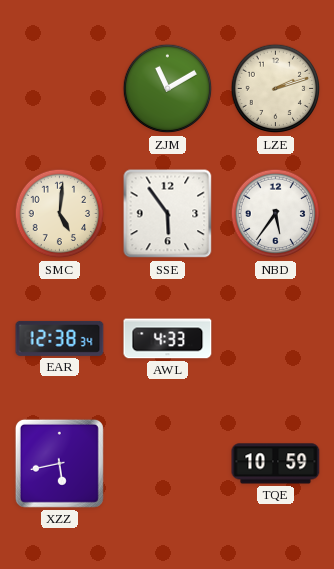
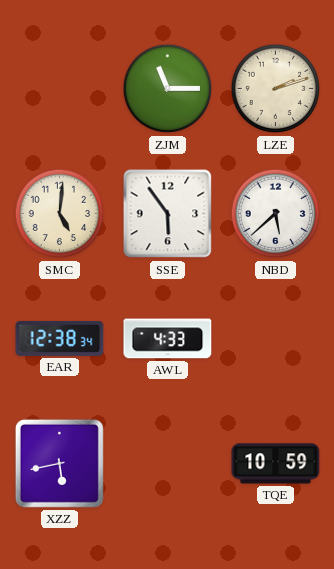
ZJM: 11:10 -> 11:15
NBD: 5:36 -> 5:38
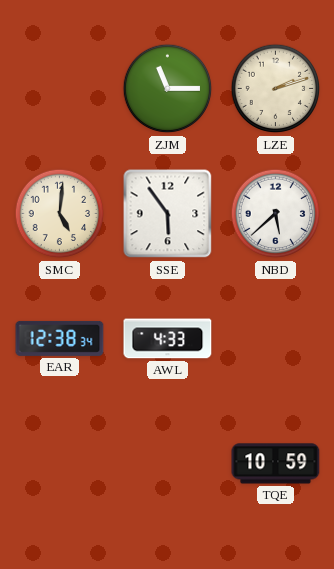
XZZ: 5:43 -> none
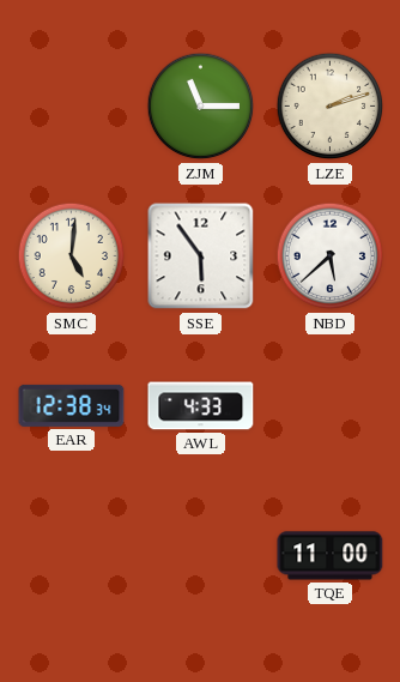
TQE: 10:59 -> 11:00
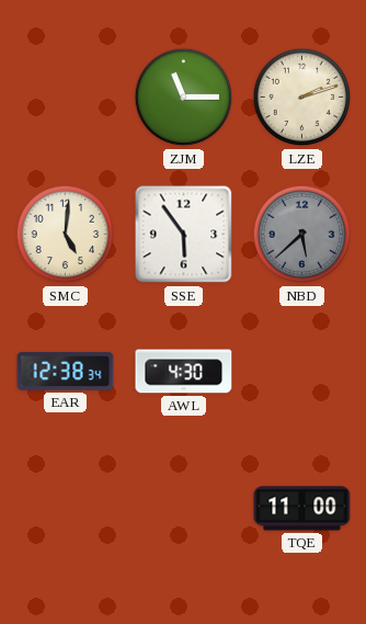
NBD dial: white -> grey
AWL: 4:33 -> 4:30
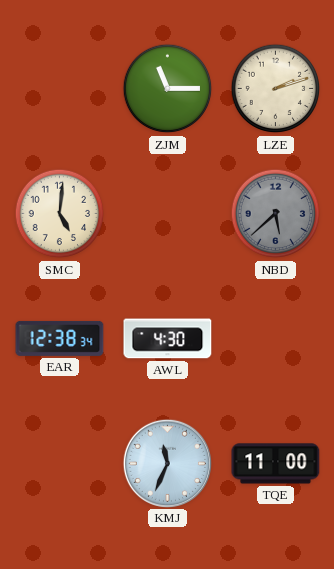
SSE: 5:54 -> none
KMJ: none -> 11:34
